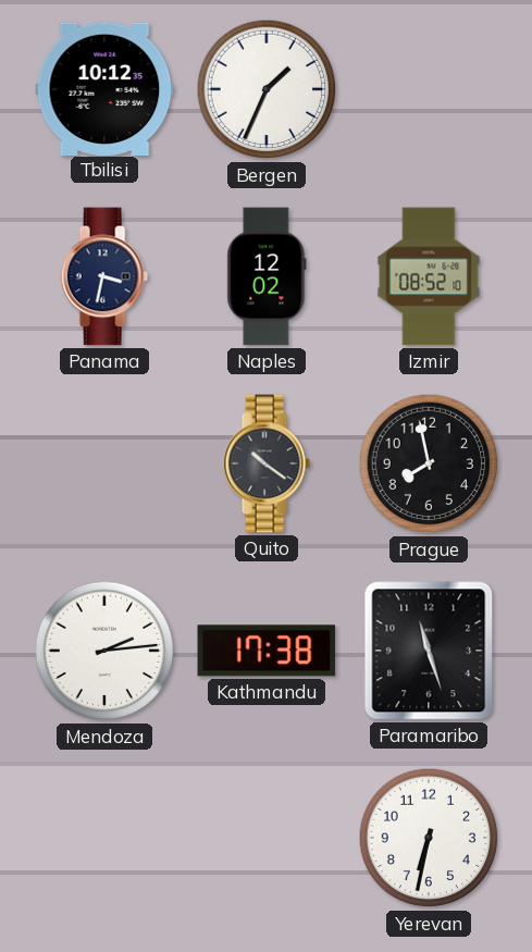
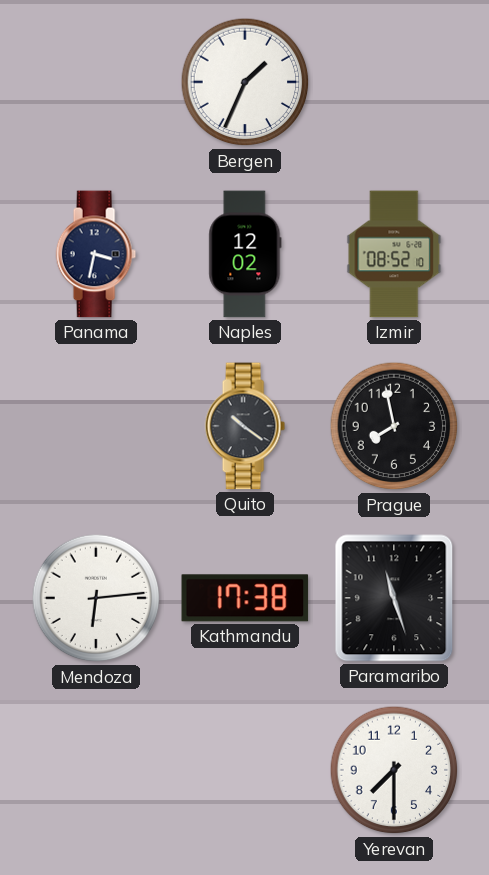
Tbilisi: 10:12 -> none
Mendoza: 2:14 -> 6:14
Yerevan: 6:32 -> 7:30
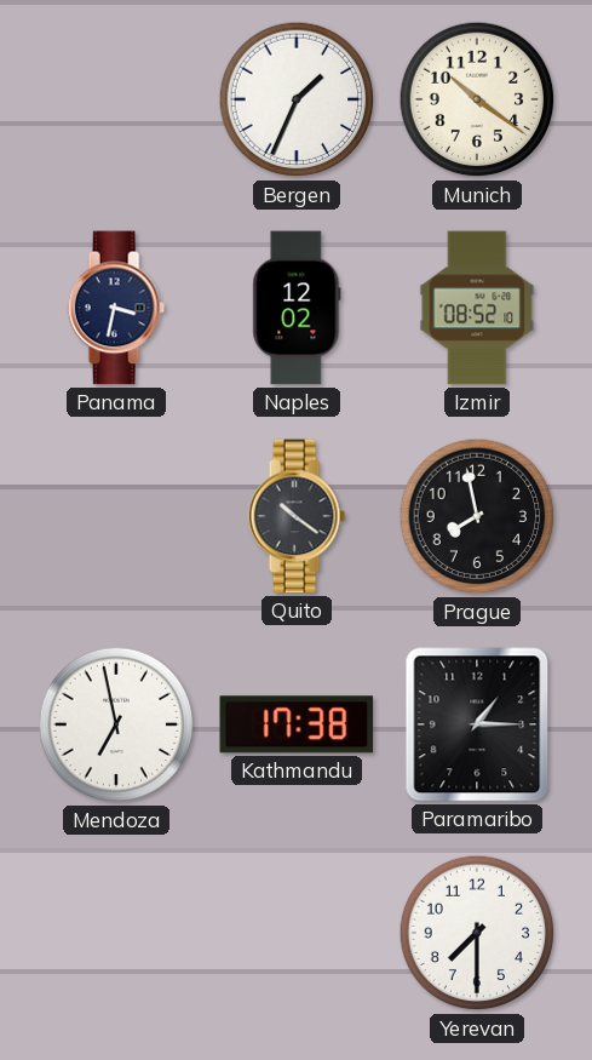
Munich: none -> 10:21
Mendoza: 6:14 -> 6:58
Paramaribo: 11:27 -> 1:15
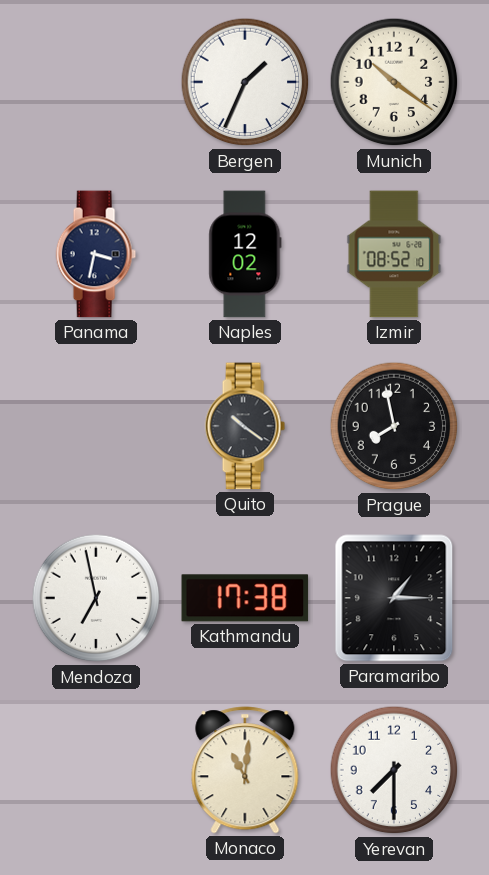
Monaco: none -> 11:01
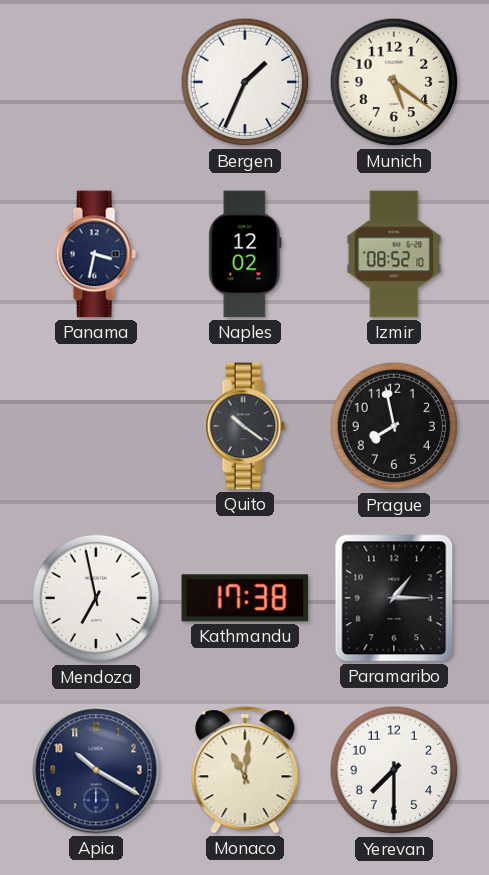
Munich: 10:21 -> 5:21
Apia: none -> 10:20
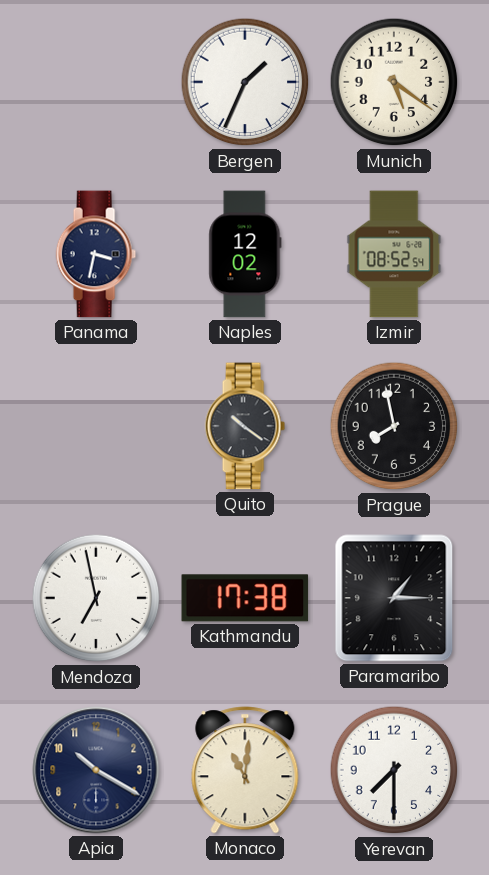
Izmir: 08:52:10 -> 08:52:54
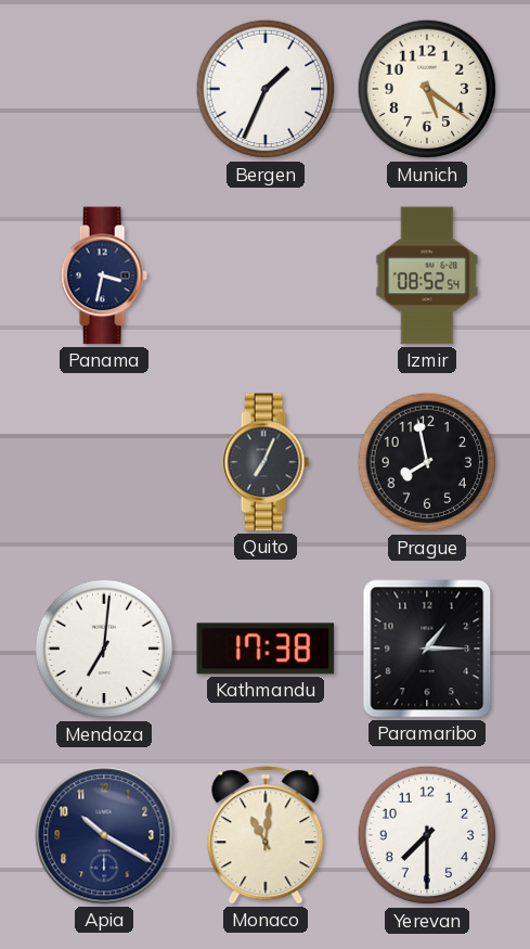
Naples: 12:02 -> none
Quito: 10:21 -> 7:04
Mendoza: 6:58 -> 7:01
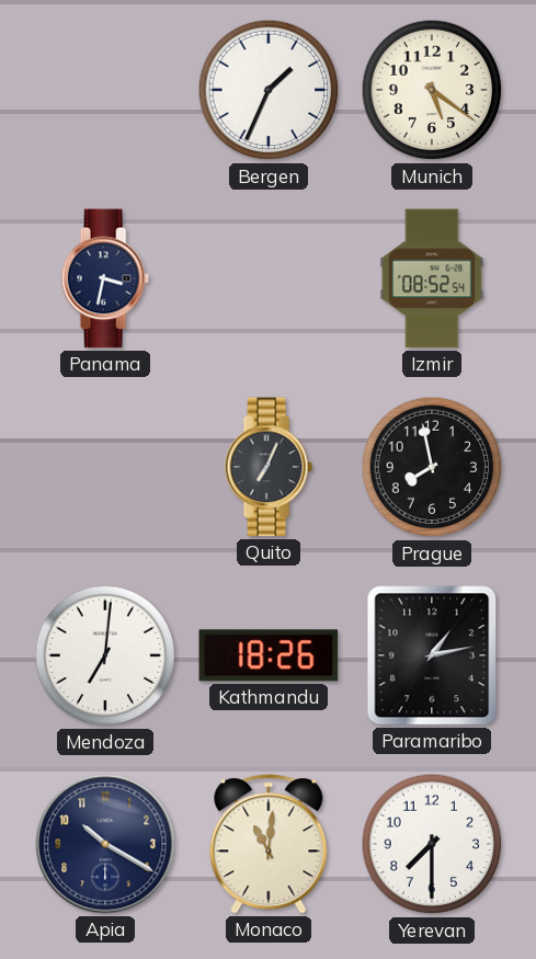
Kathmandu: 17:38 -> 18:26
Paramaribo: 1:15 -> 1:13
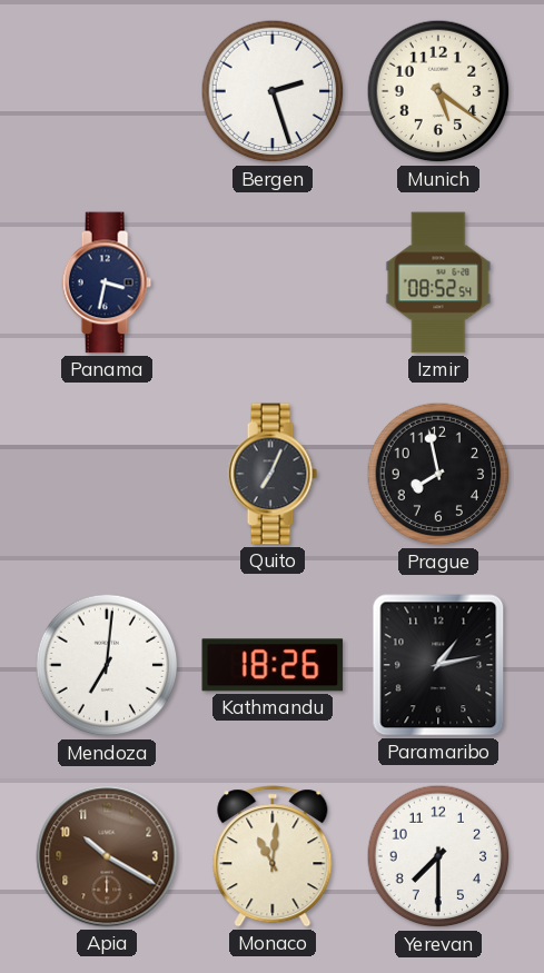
Bergen: 1:34 -> 2:27
Apia dial: navy -> brown
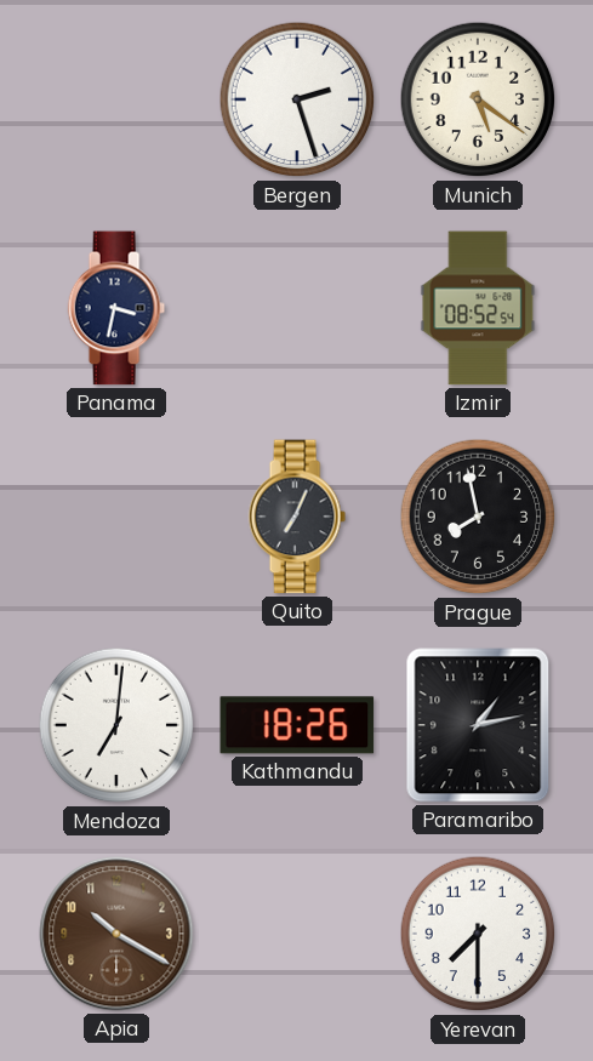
Monaco: 11:01 -> none
